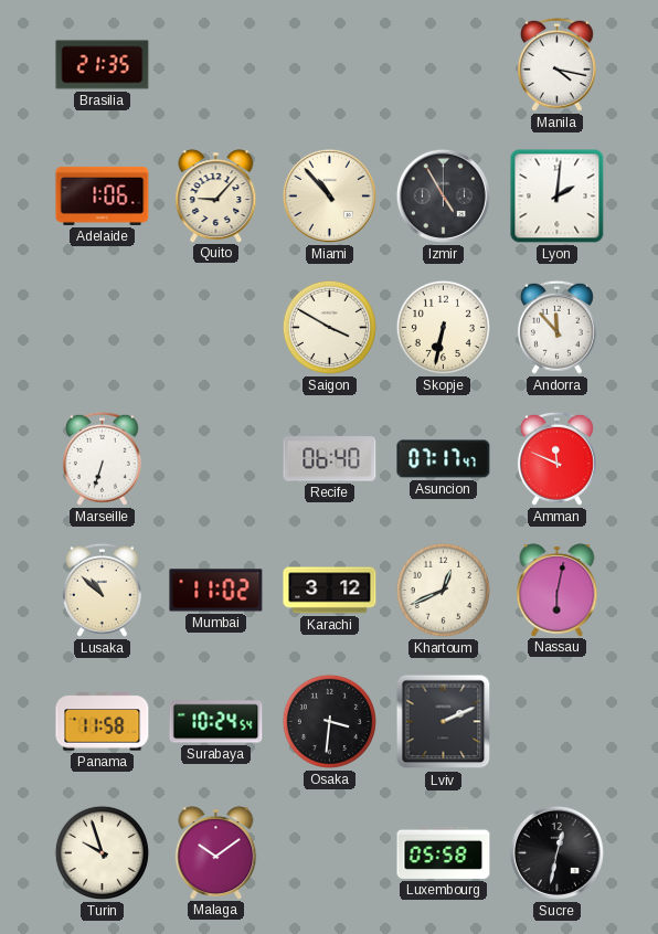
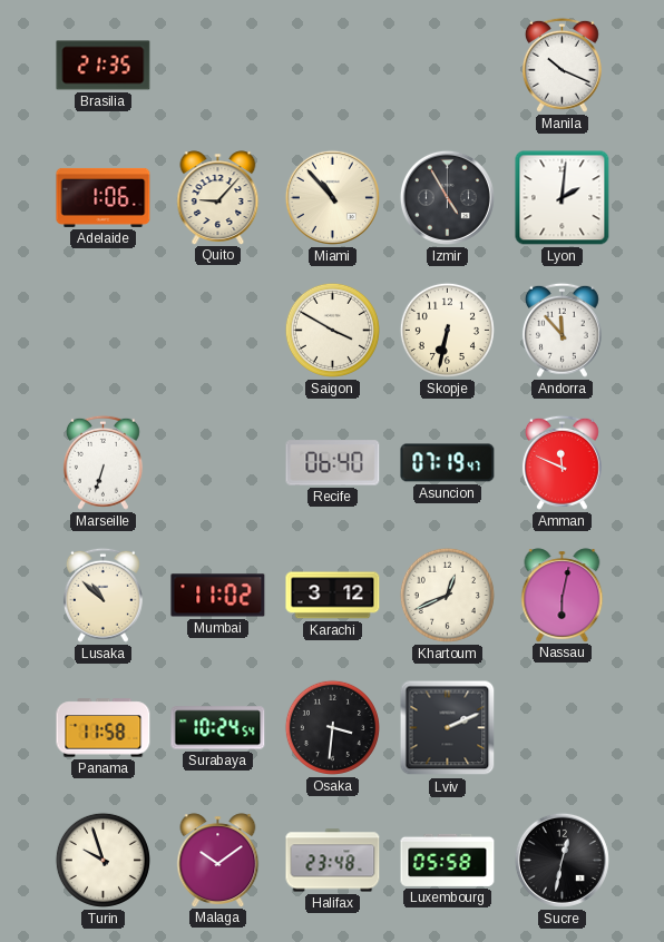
Manila: 4:17 -> 10:19
Asuncion: 07:17 -> 07:19
Halifax: none -> 23:48
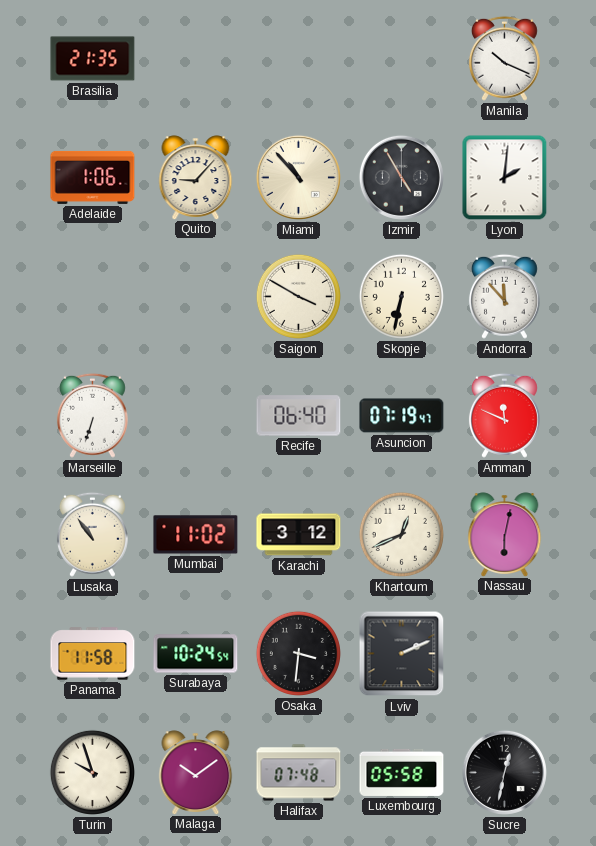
Lusaka: 10:52 -> 10:54
Halifax: 23:48 -> 07:48
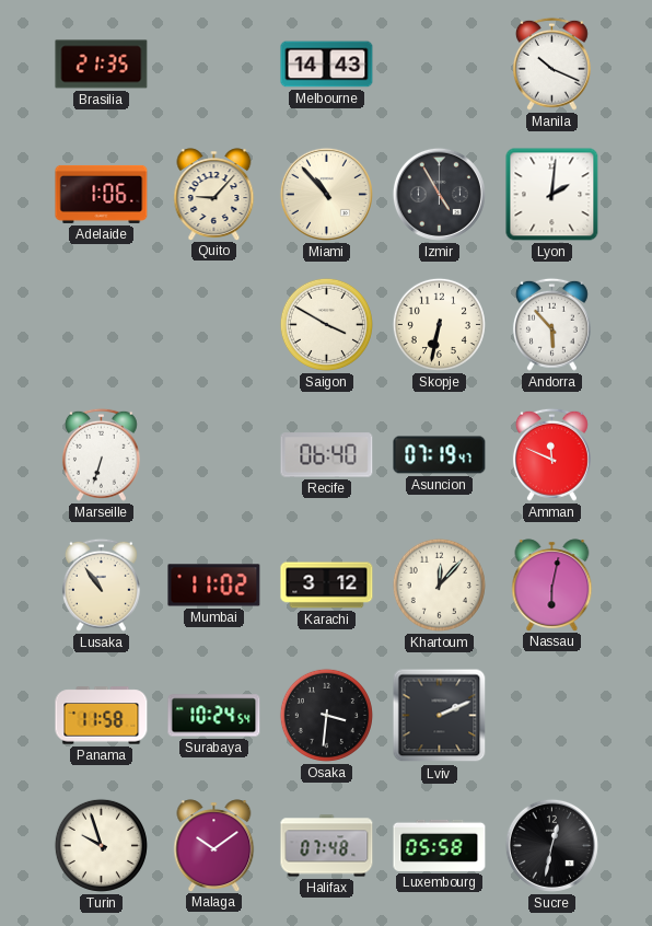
Melbourne: none -> 14:43
Andorra: 11:53 -> 5:53
Khartoum: 12:41 -> 12:07
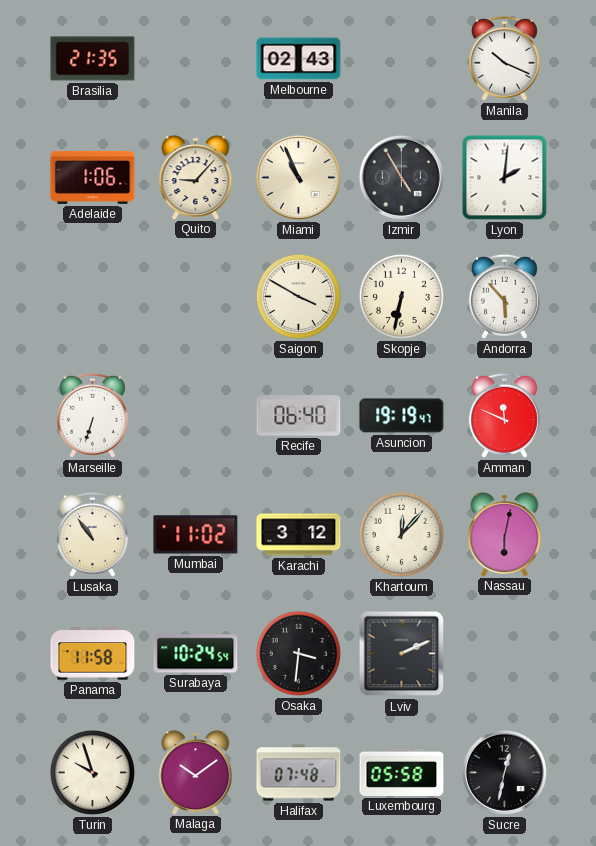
Melbourne: 14:43 -> 02:43
Miami: 10:53 -> 10:56
Asuncion: 07:19 -> 19:19
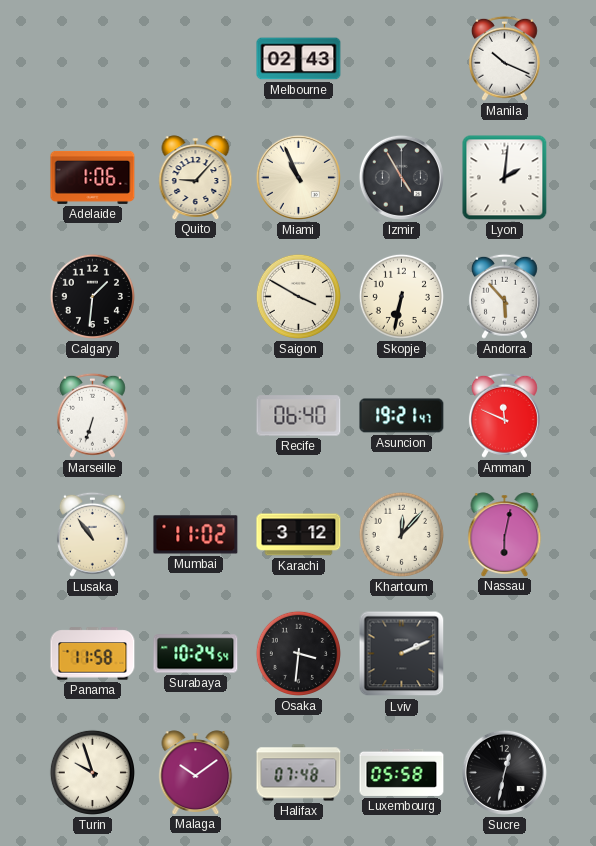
Brasilia: 21:35 -> none
Calgary: none -> 1:31
Asuncion: 19:19 -> 19:21
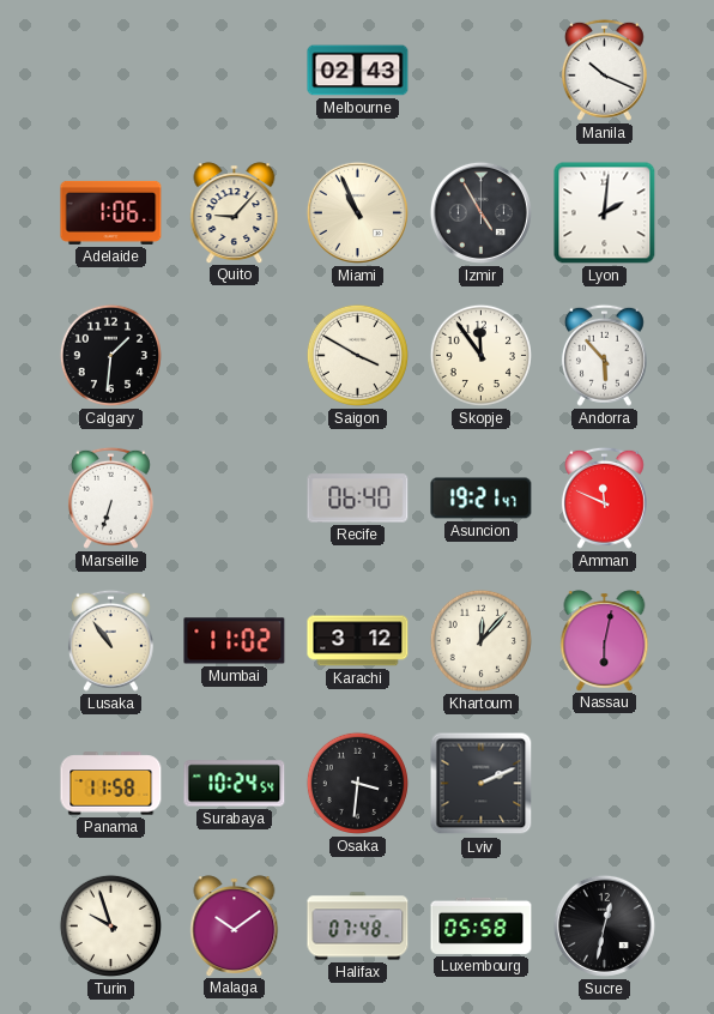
Skopje: 6:32 -> 11:54
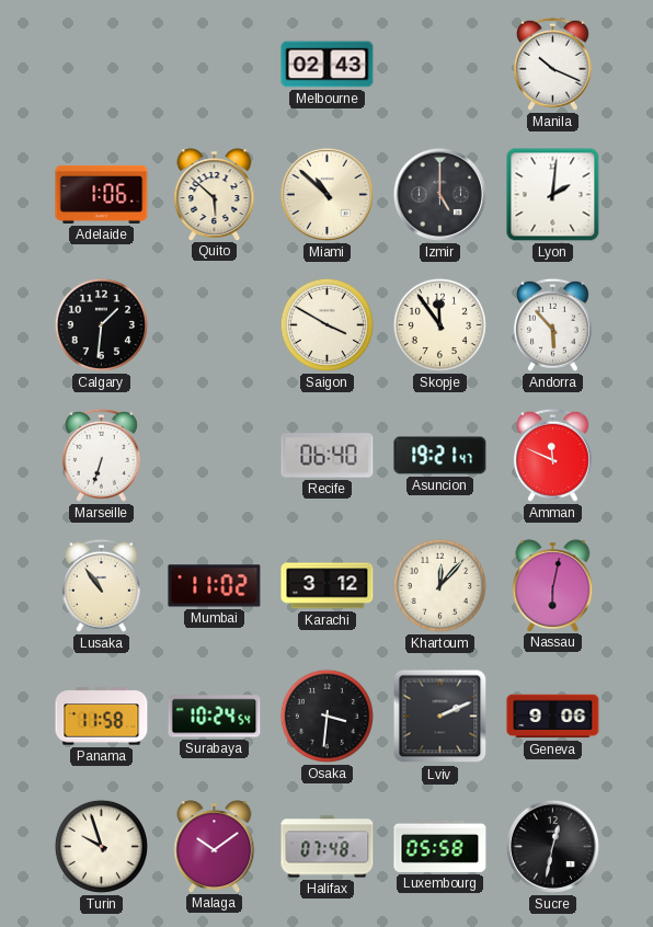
Quito: 9:07 -> 5:52
Miami: 10:56 -> 10:52
Izmir: 4:55 -> 5:00
Geneva: none -> 9:06
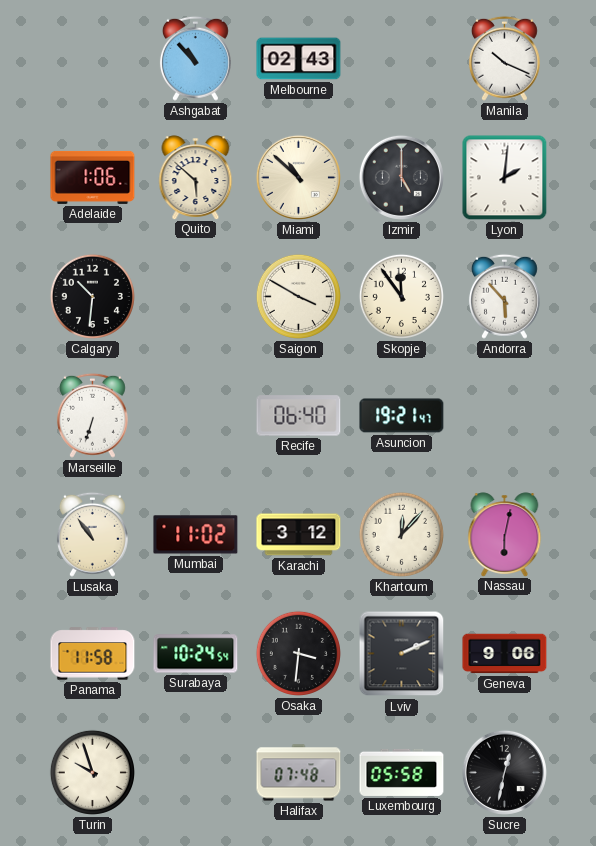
Ashgabat: none -> 10:53
Calgary: 1:31 -> 10:31
Amman: 11:49 -> none
Malaga: 10:09 -> none
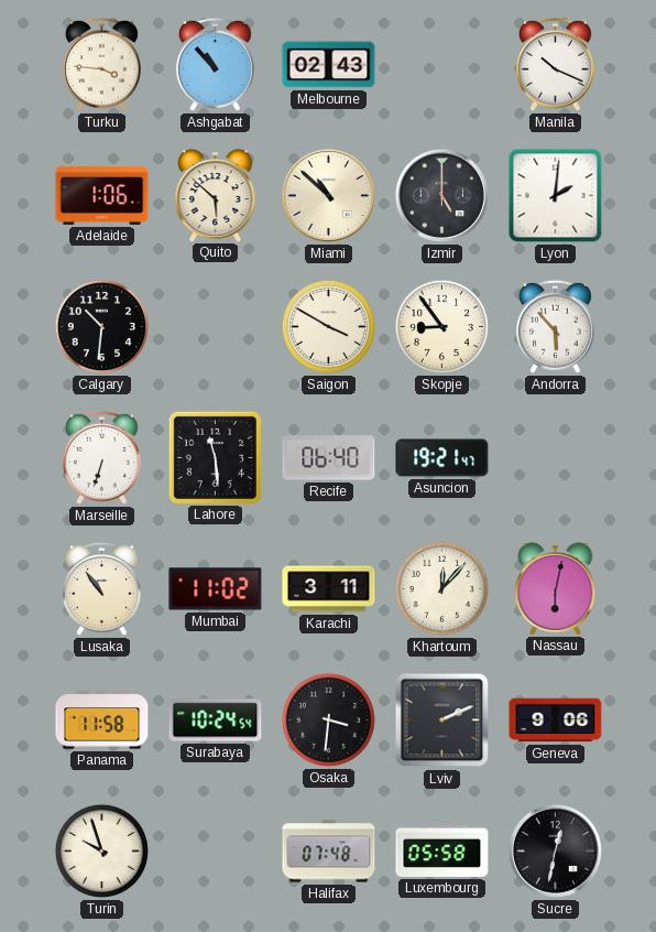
Turku: none -> 3:46
Skopje: 11:54 -> 8:54
Lahore: none -> 11:29
Karachi: 3:12 -> 3:11
